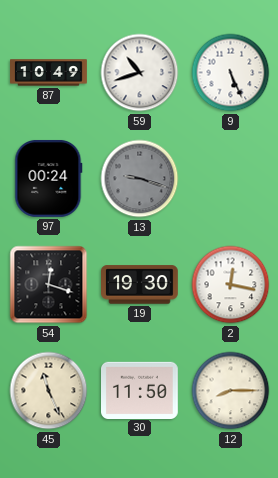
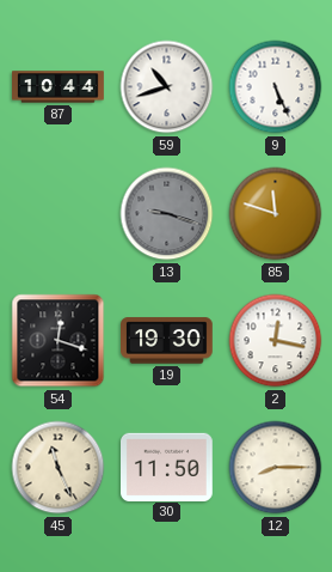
87: 10:49 -> 10:44
97: 00:24 -> none
85: none -> 11:48
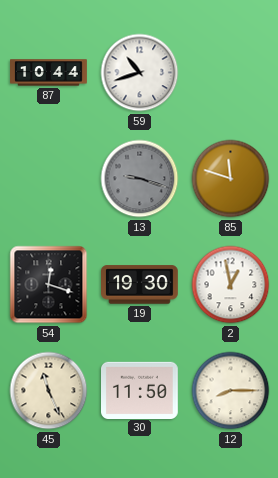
9: 5:26 -> none
2: 12:17 -> 12:58
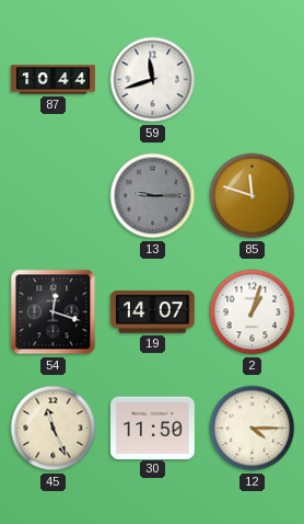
59: 10:42 -> 11:42
13: 9:18 -> 9:15
19: 19:30 -> 14:07
2: 12:58 -> 1:03
12: 8:15 -> 4:15
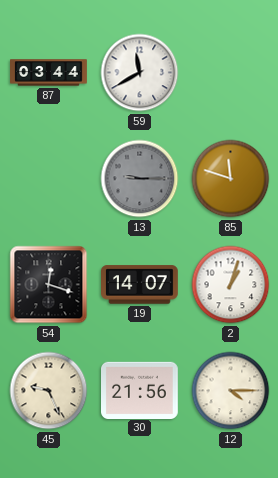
87: 10:44 -> 03:44
59: 11:42 -> 11:40
45: 11:26 -> 9:26
30: 11:50 -> 21:56
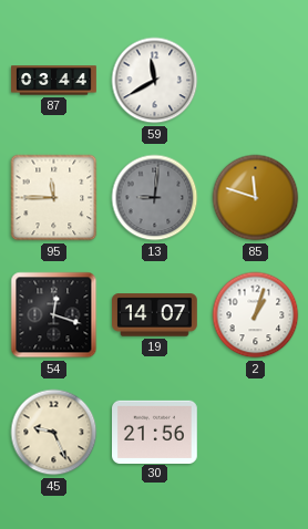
95: none -> 11:45
13: 9:15 -> 9:01
12: 4:15 -> none
